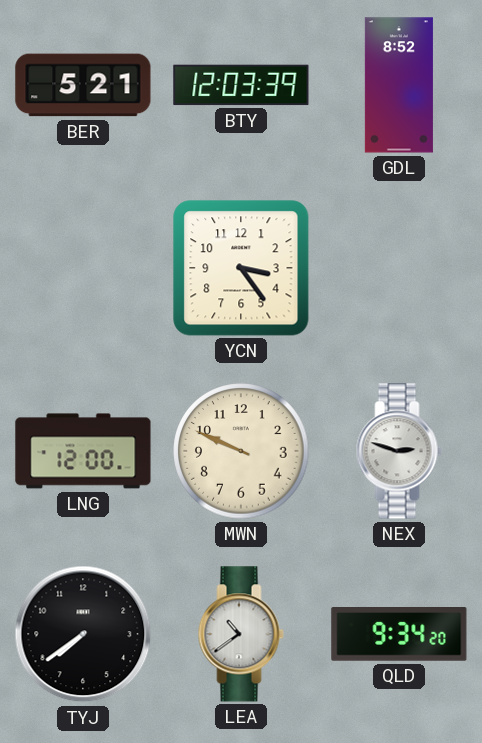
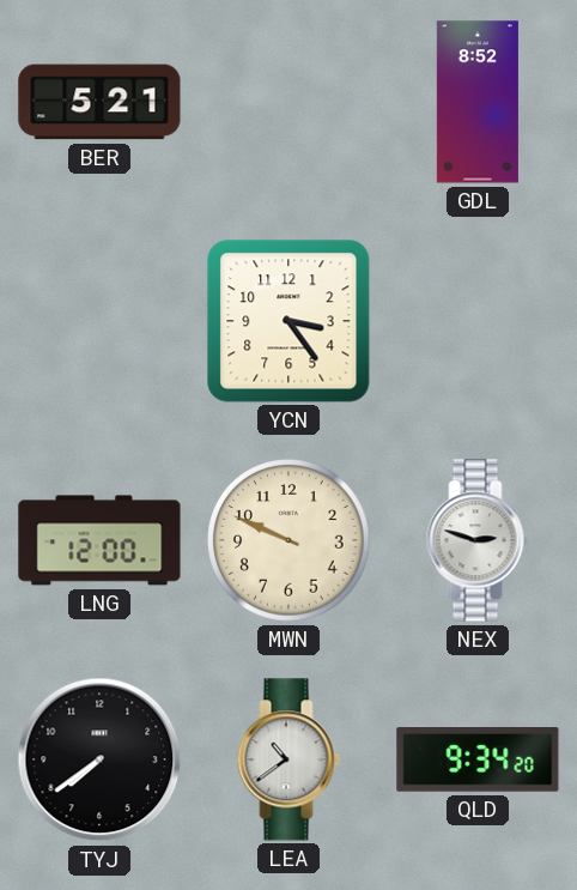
BTY: 12:03 -> none
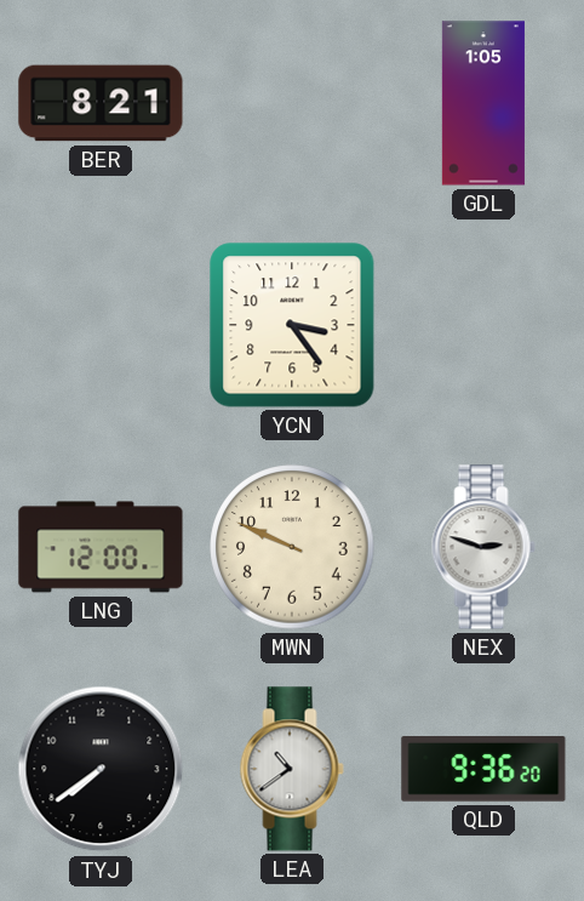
BER: 5:21 -> 8:21
GDL: 8:52 -> 1:05
QLD: 9:34 -> 9:36
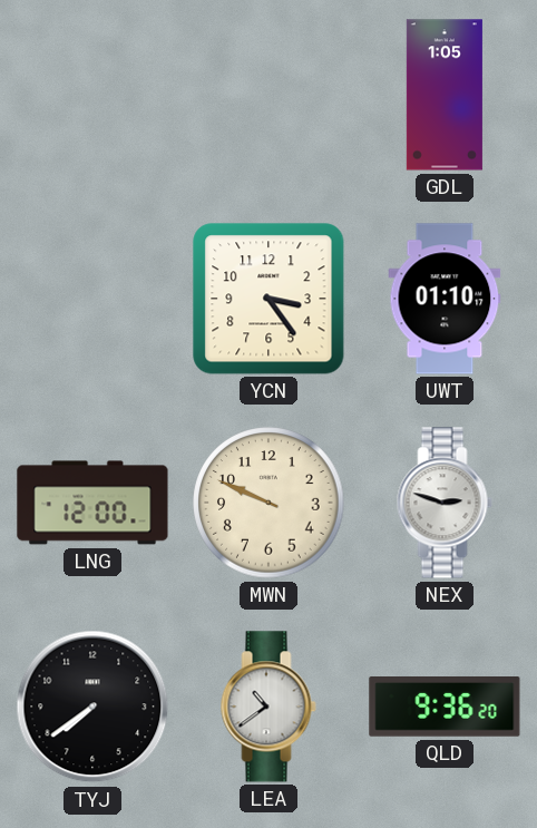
BER: 8:21 -> none
UWT: none -> 01:10
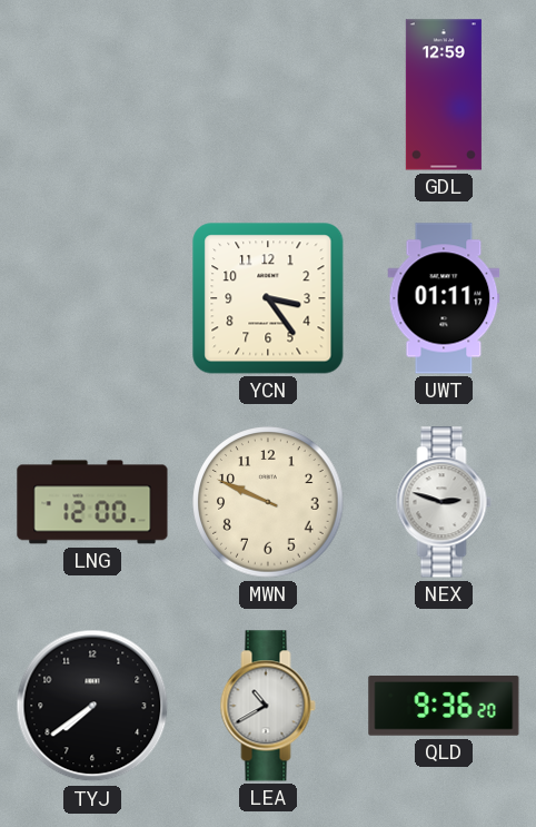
GDL: 1:05 -> 12:59
UWT: 01:10 -> 01:11
LEA: 10:39 -> 10:40
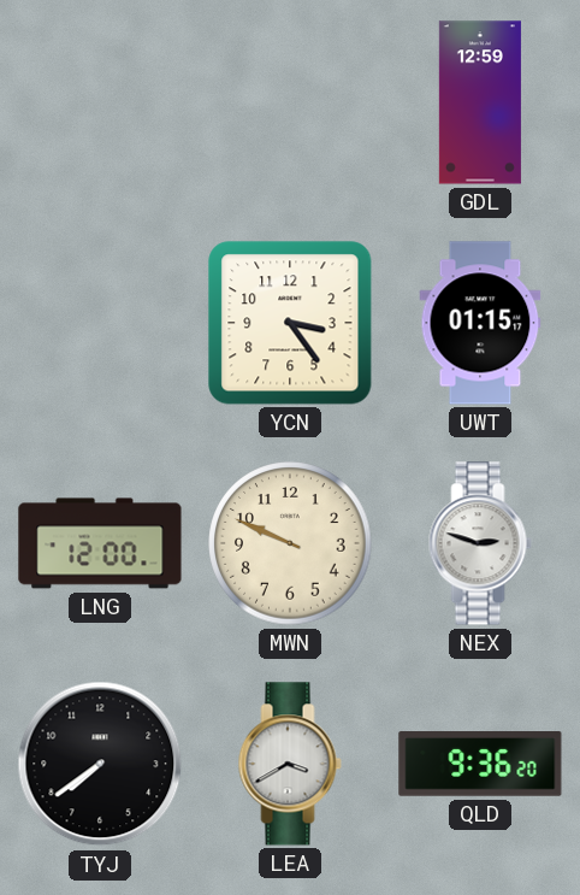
UWT: 01:11 -> 01:15
LEA: 10:40 -> 3:40
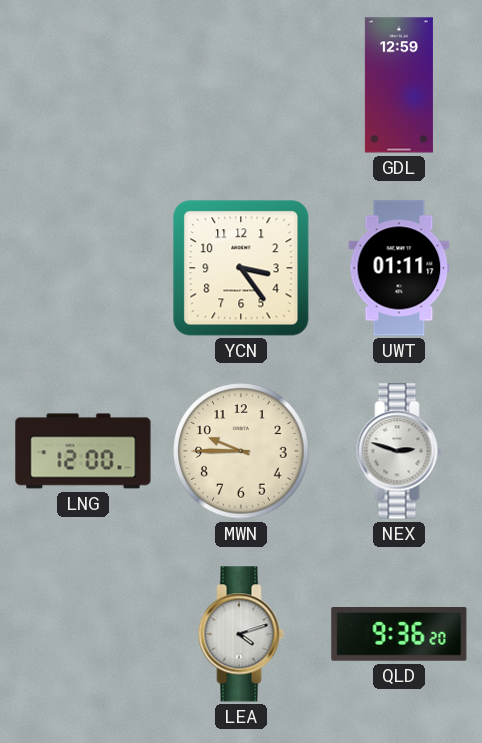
UWT: 01:15 -> 01:11
MWN: 9:49 -> 9:45
TYJ: 7:39 -> none
LEA: 3:40 -> 4:12
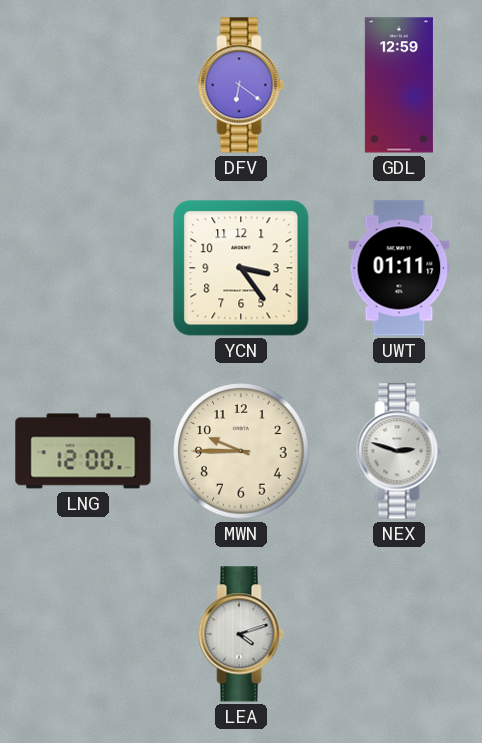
DFV: none -> 6:21
QLD: 9:36 -> none
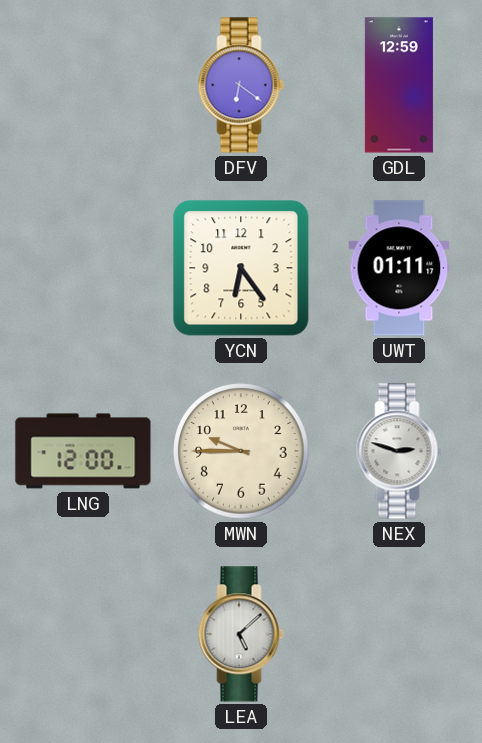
YCN: 3:24 -> 6:24
LEA: 4:12 -> 5:08
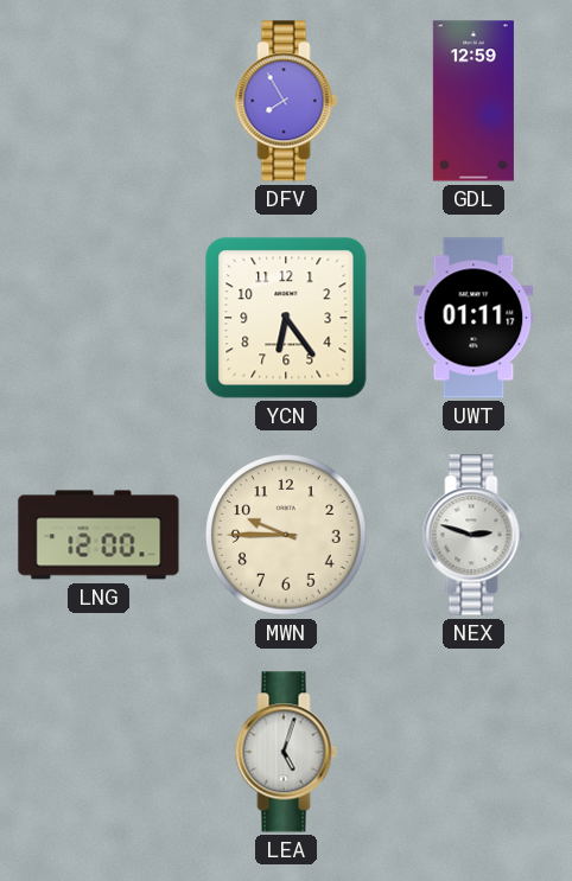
DFV: 6:21 -> 7:55
LEA: 5:08 -> 5:03
